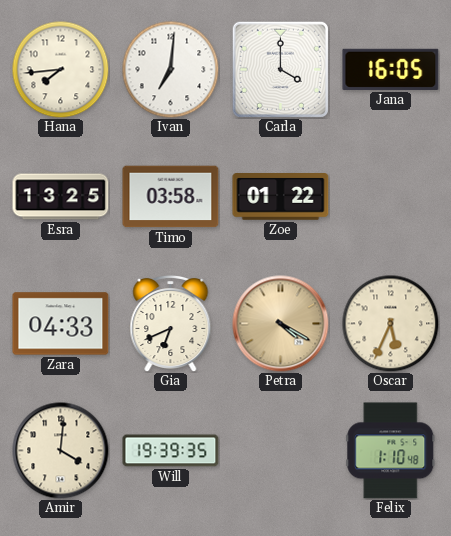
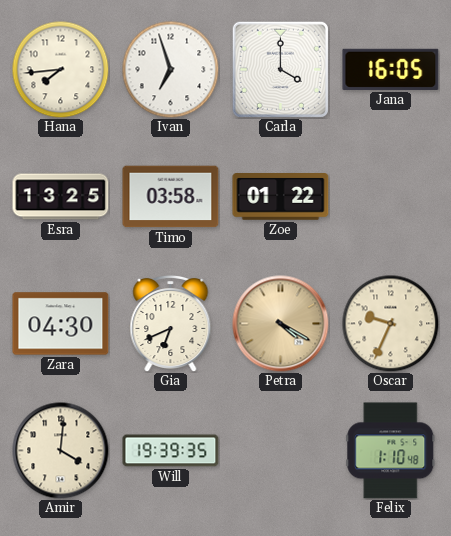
Ivan: 7:01 -> 6:57
Zara: 04:33 -> 04:30
Oscar: 5:34 -> 9:34
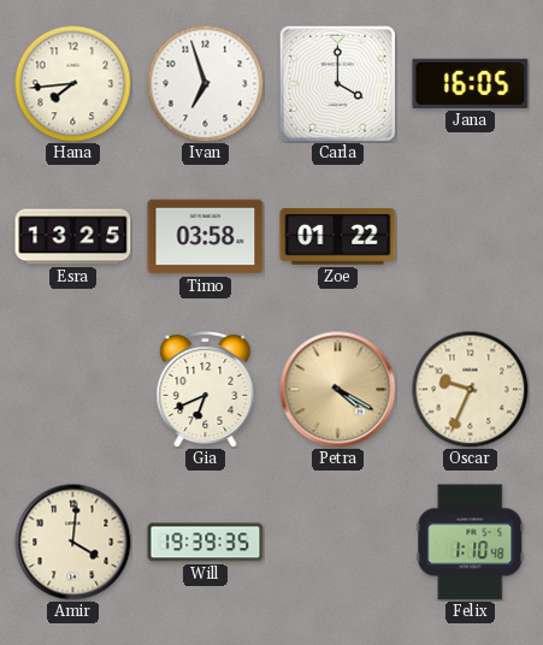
Zara: 04:30 -> none
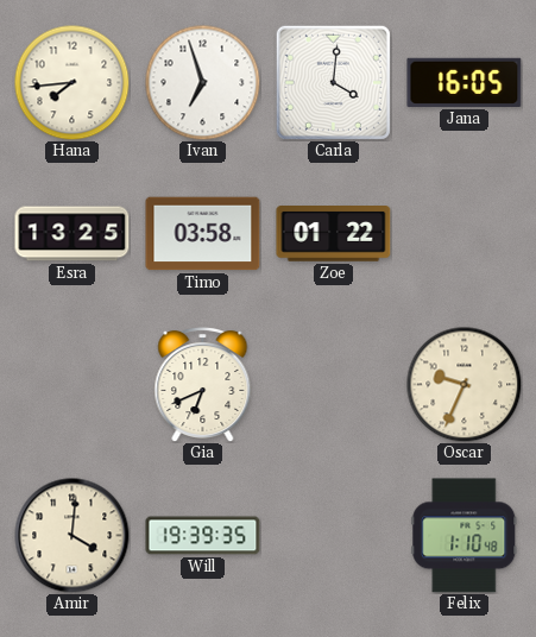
Carla: 4:00 -> 4:01
Petra: 4:20 -> none
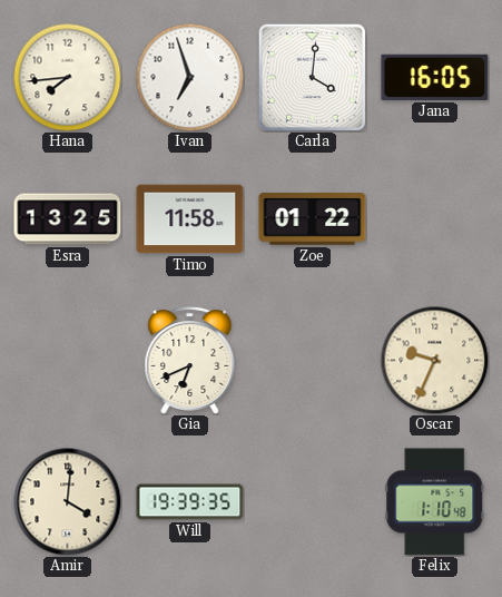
Timo: 03:58 -> 11:58
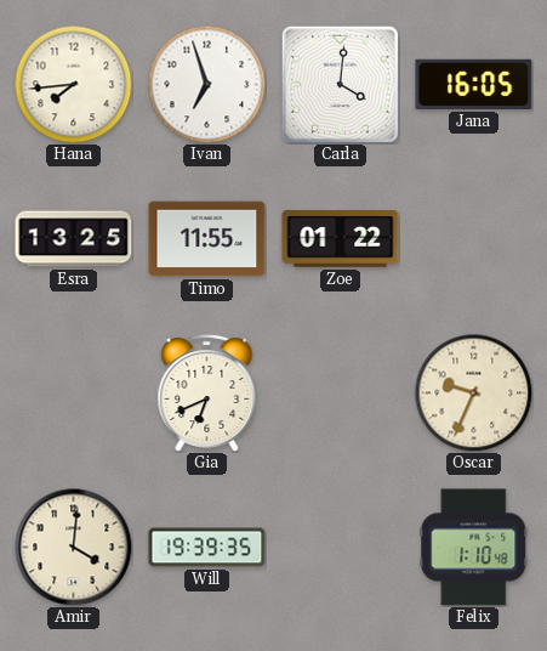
Timo: 11:58 -> 11:55
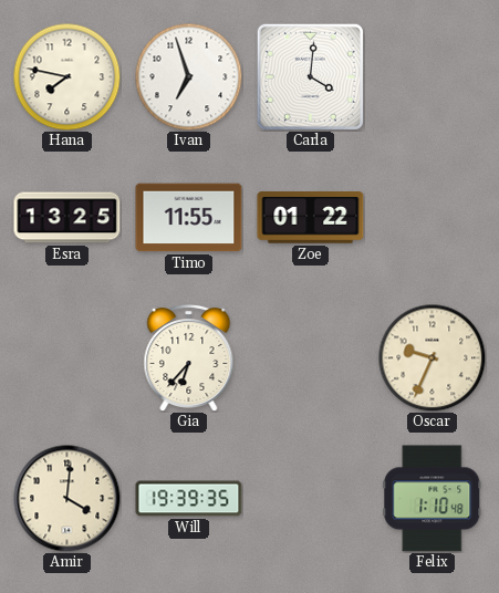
Hana: 7:44 -> 7:47
Jana: 16:05 -> none
Gia: 6:41 -> 6:37
